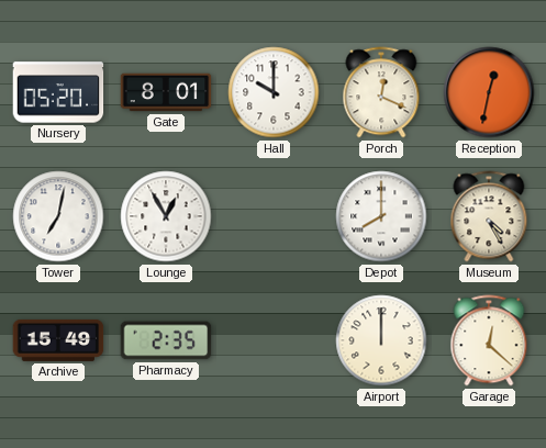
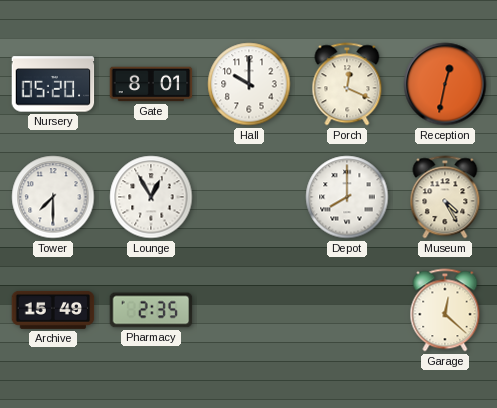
Tower: 7:02 -> 7:30
Airport: 12:00 -> none
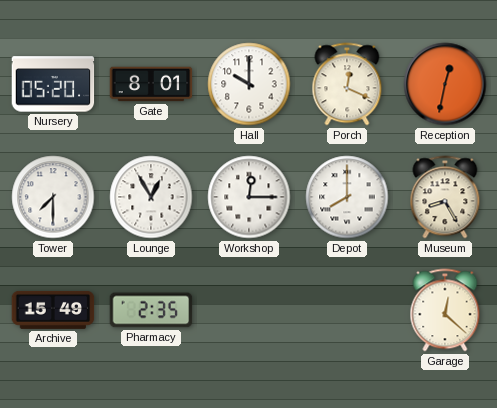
Workshop: none -> 12:15
Museum: 4:25 -> 8:25
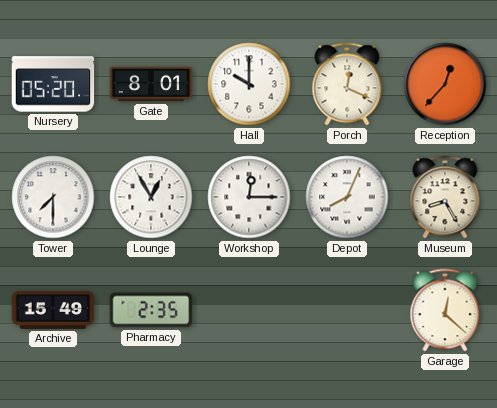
Reception: 12:32 -> 12:37
Depot: 8:00 -> 8:04
